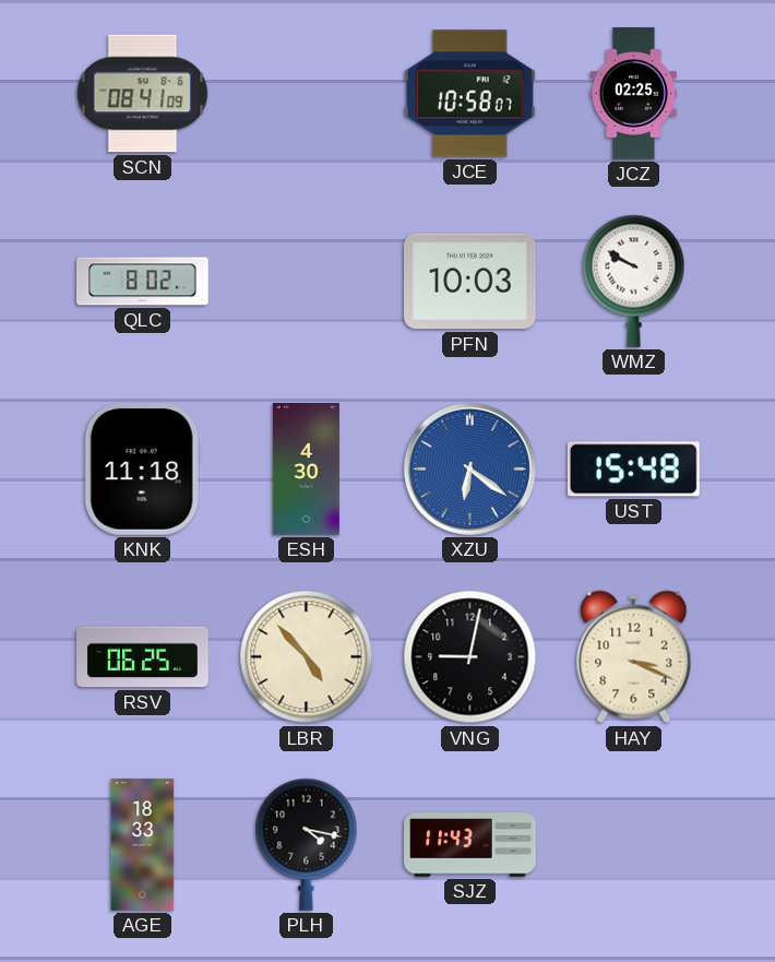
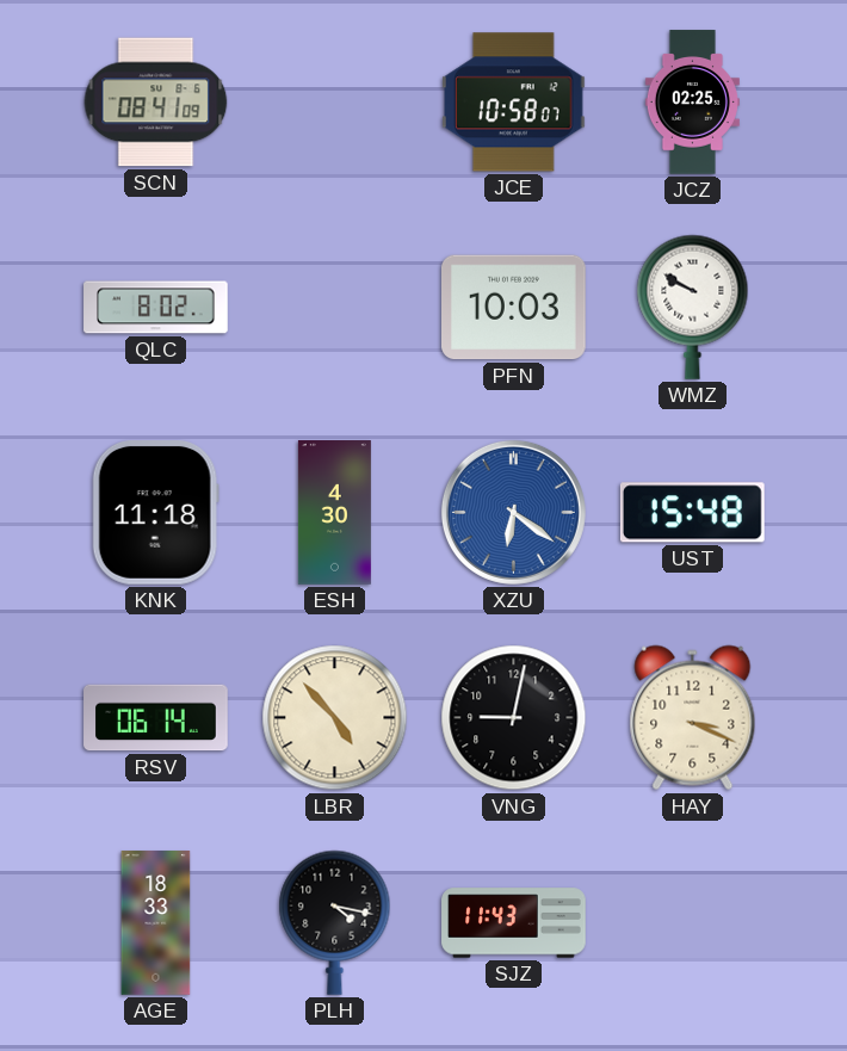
RSV: 06:25 -> 06:14
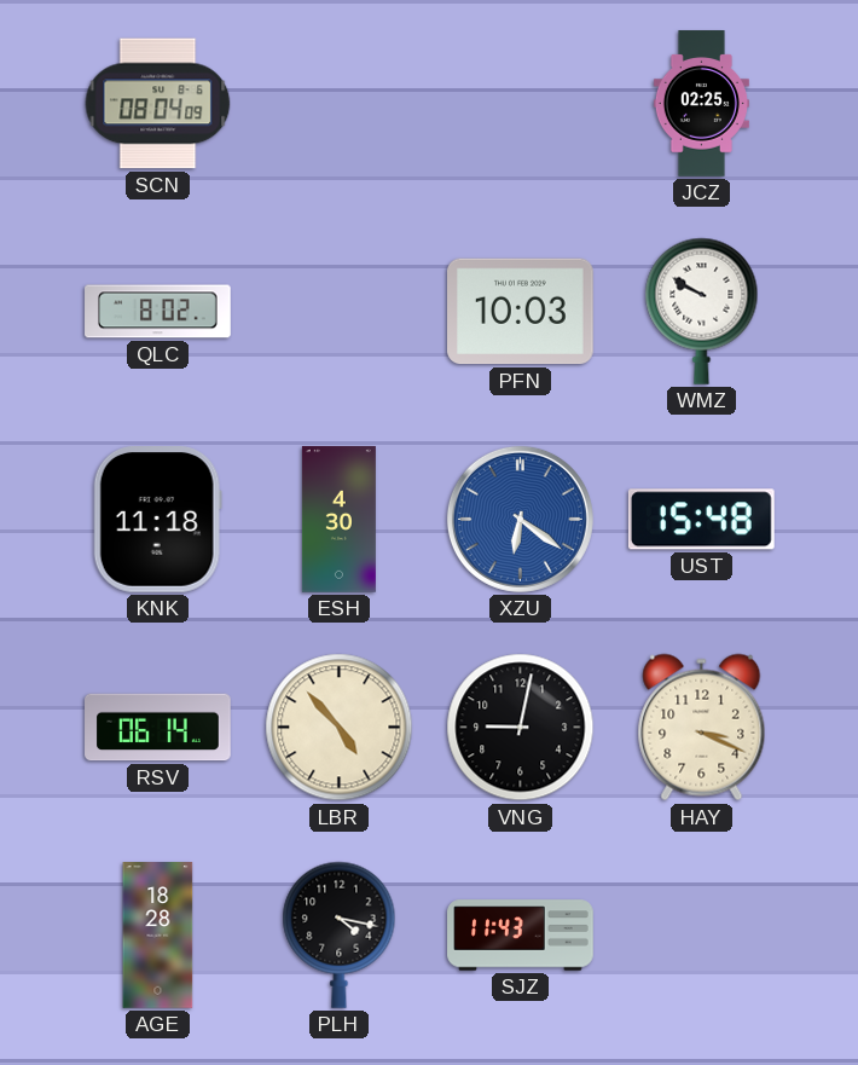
SCN: 08:41 -> 08:04
JCE: 10:58 -> none
AGE: 18:33 -> 18:28
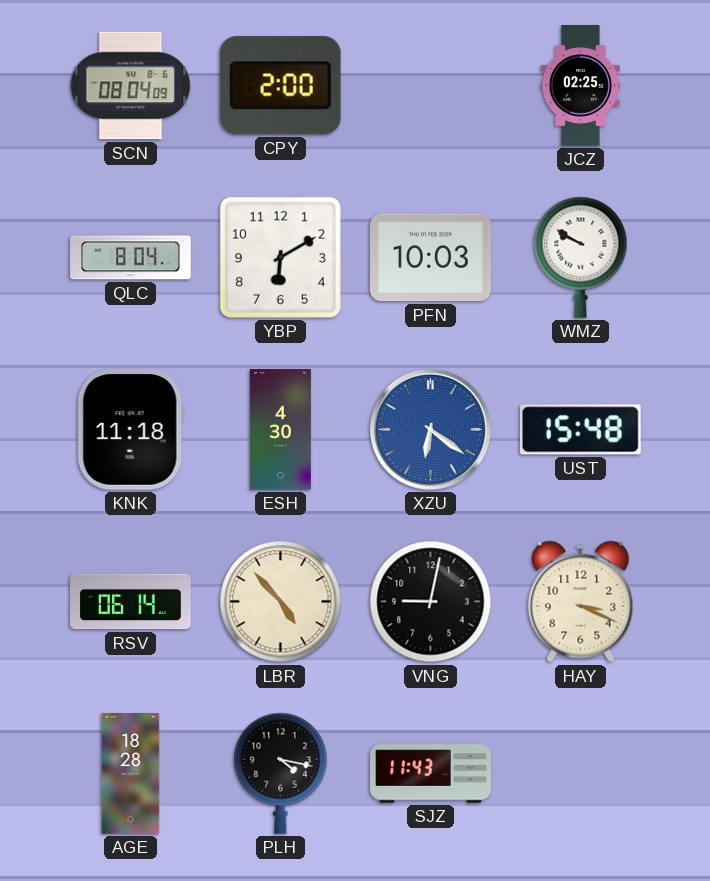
CPY: none -> 2:00
QLC: 8:02 -> 8:04
YBP: none -> 6:10
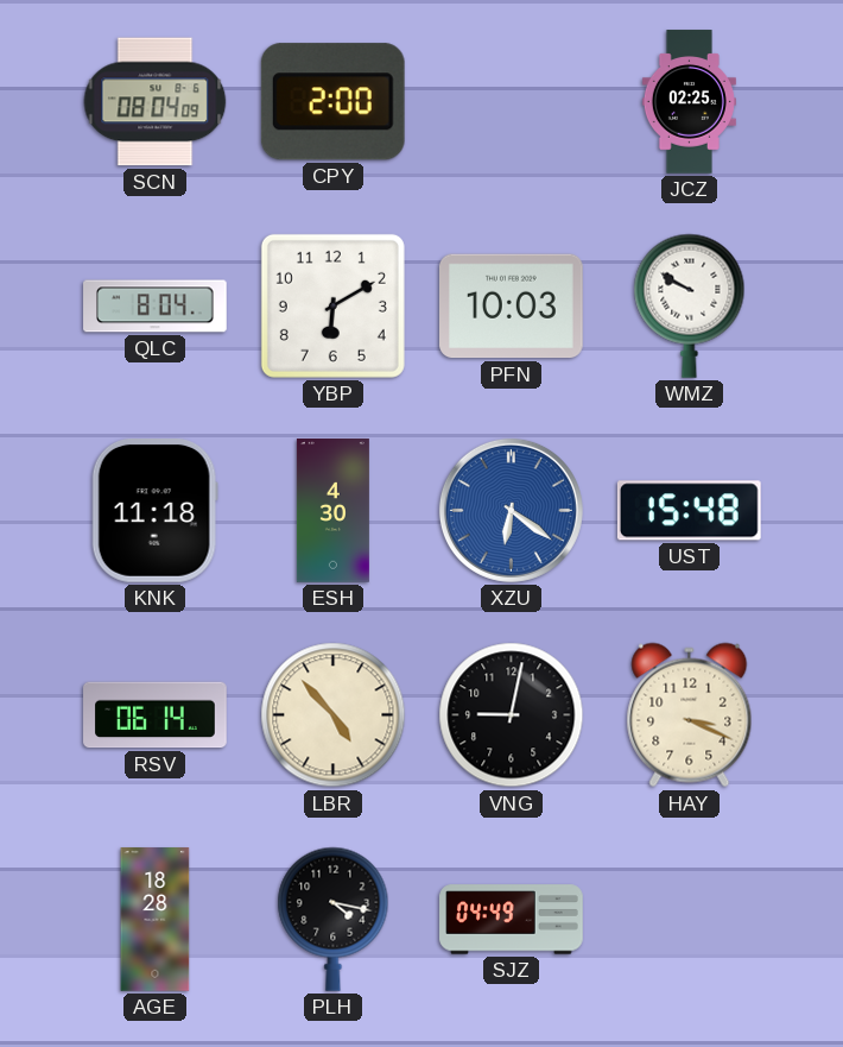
SJZ: 11:43 -> 04:49
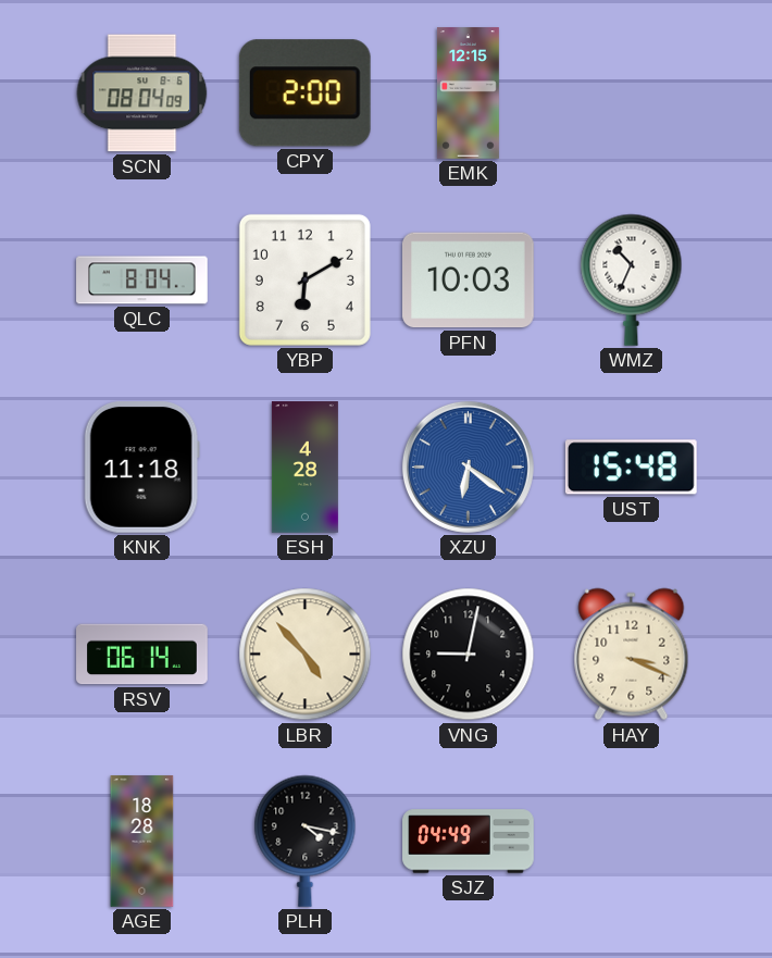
EMK: none -> 12:15
JCZ: 02:25 -> none
WMZ: 9:50 -> 10:34
ESH: 4:30 -> 4:28
